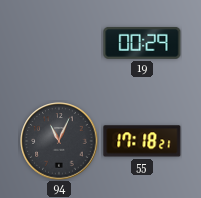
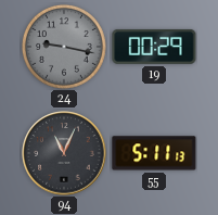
24: none -> 9:17
55: 17:18 -> 5:11
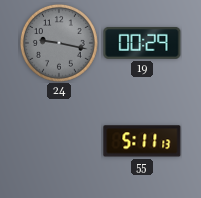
94: 11:04 -> none
